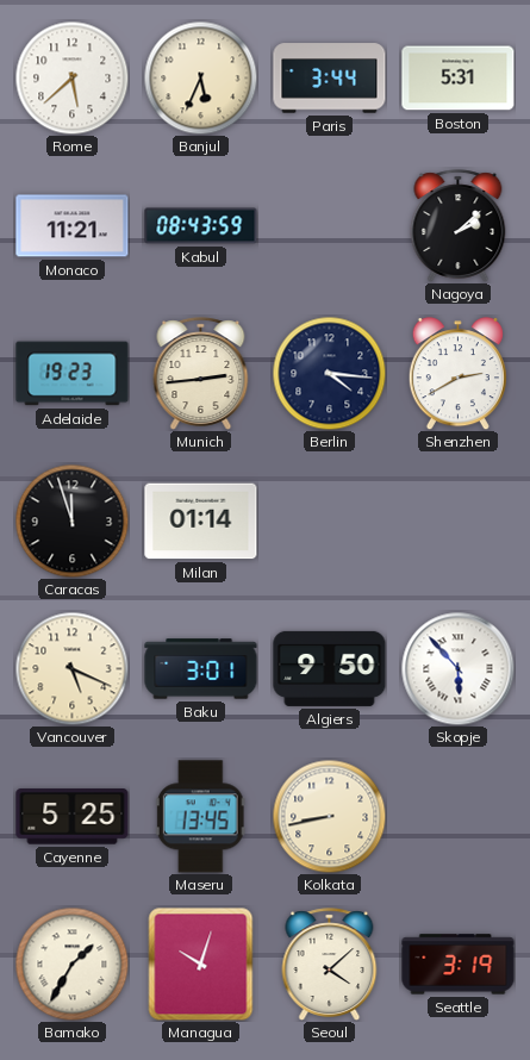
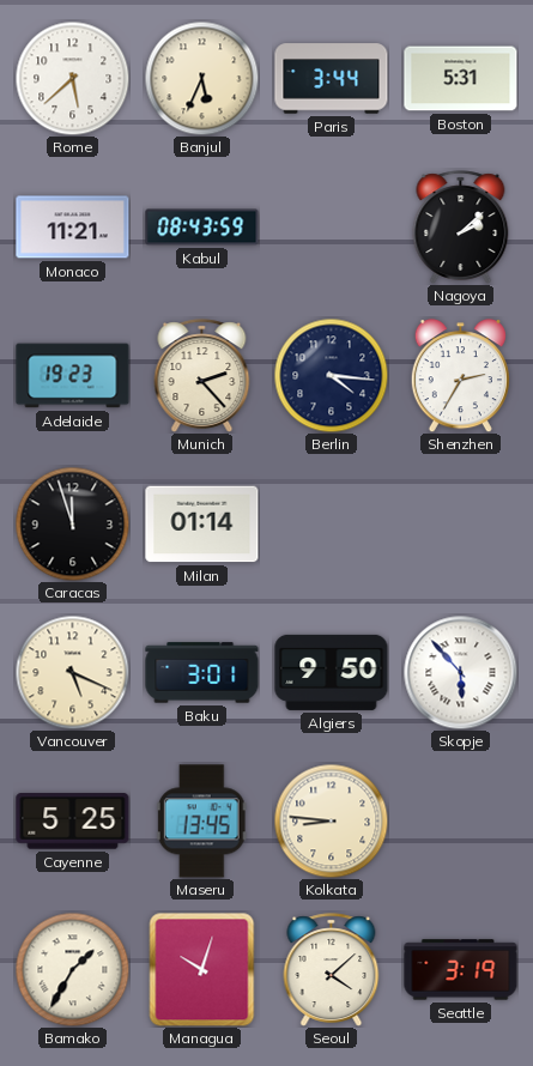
Munich: 2:44 -> 2:23
Shenzhen: 2:40 -> 2:35
Kolkata: 8:43 -> 8:46
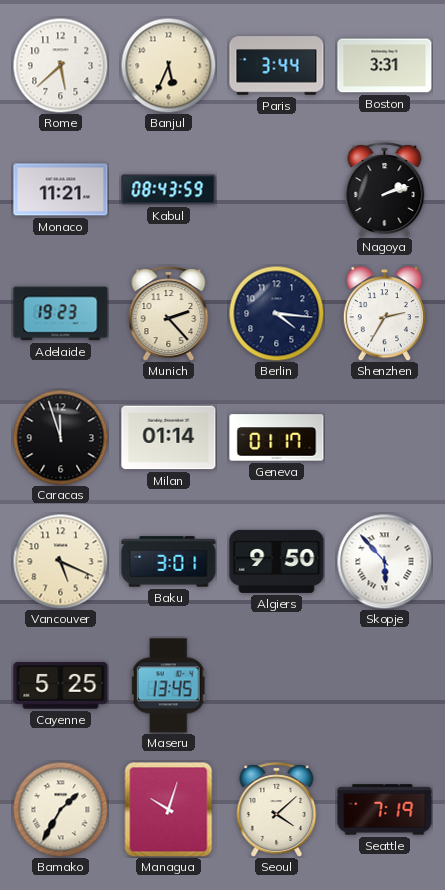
Boston: 5:31 -> 3:31
Nagoya: 2:08 -> 2:12
Geneva: none -> 01:17
Kolkata: 8:46 -> none
Seattle: 3:19 -> 7:19
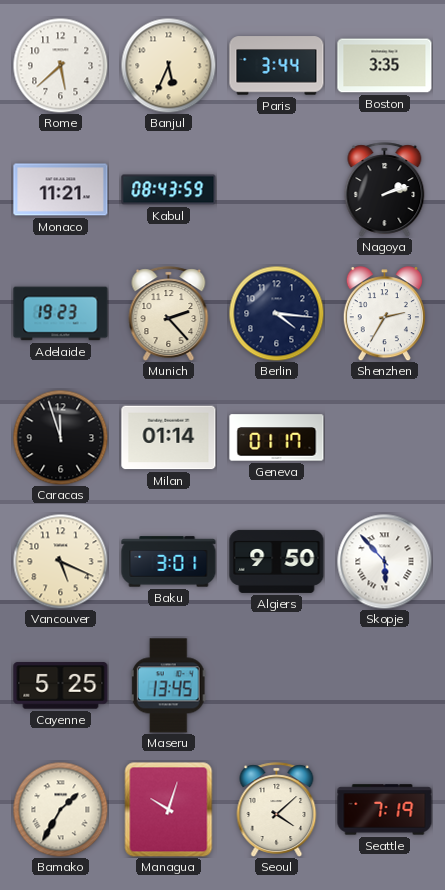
Boston: 3:31 -> 3:35
